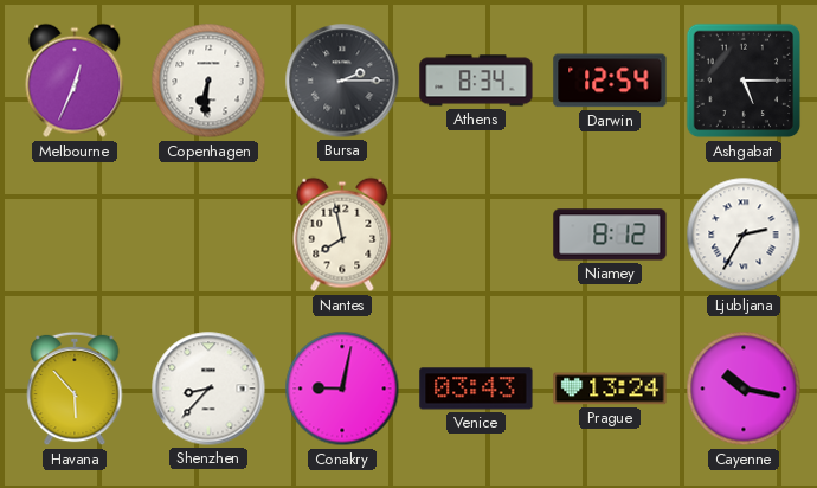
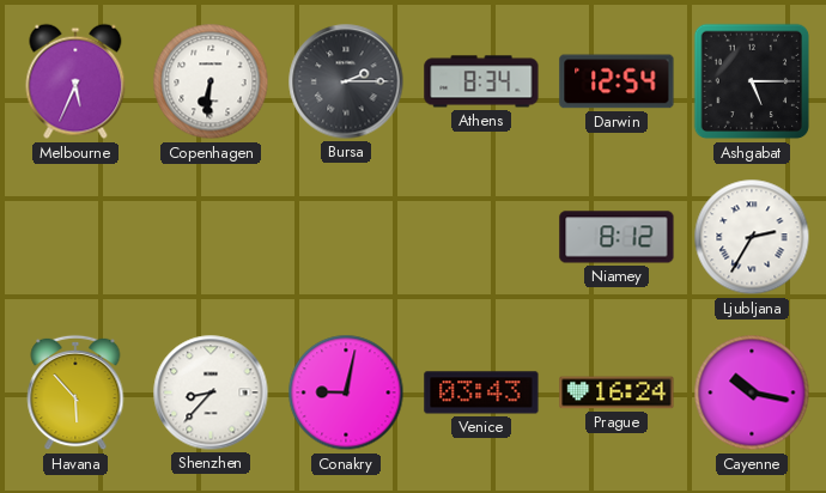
Melbourne: 12:34 -> 5:34
Nantes: 7:58 -> none
Prague: 13:24 -> 16:24
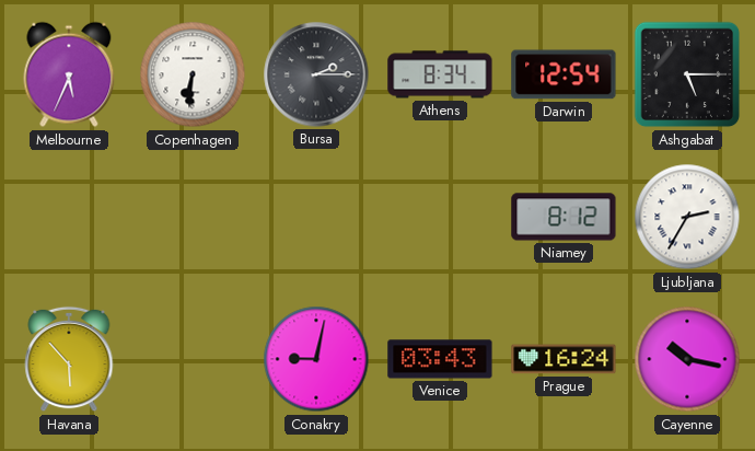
Shenzhen: 8:37 -> none
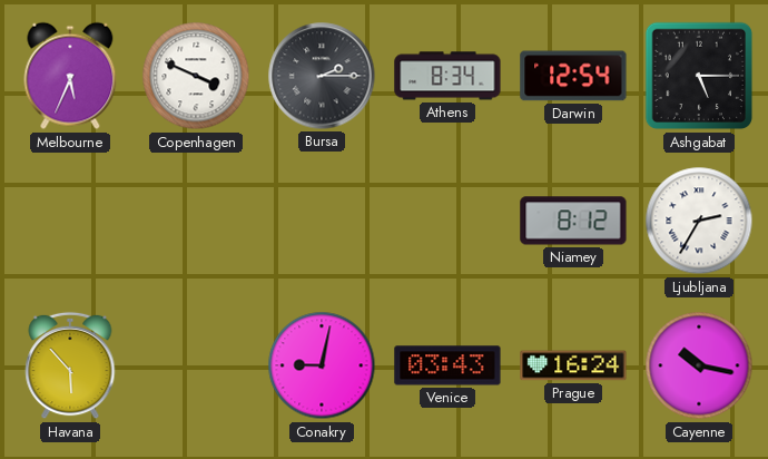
Copenhagen: 6:31 -> 3:49
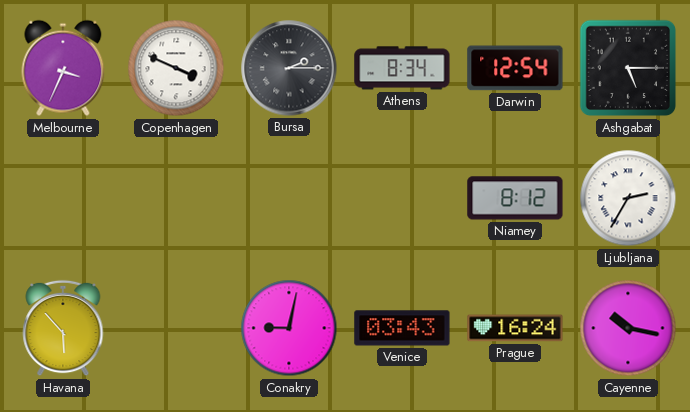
Melbourne: 5:34 -> 3:34
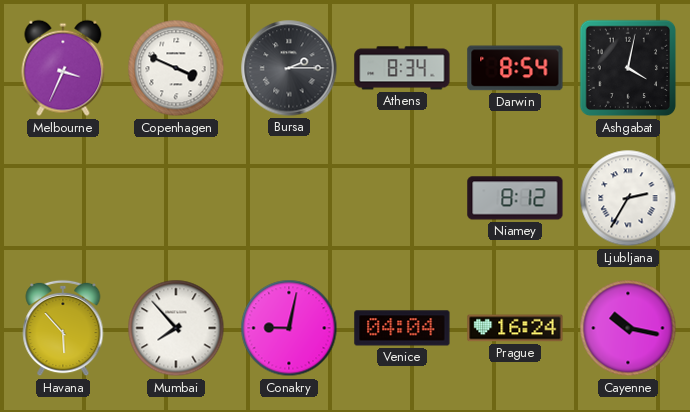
Darwin: 12:54 -> 8:54
Ashgabat: 5:15 -> 4:02
Mumbai: none -> 7:53
Venice: 03:43 -> 04:04
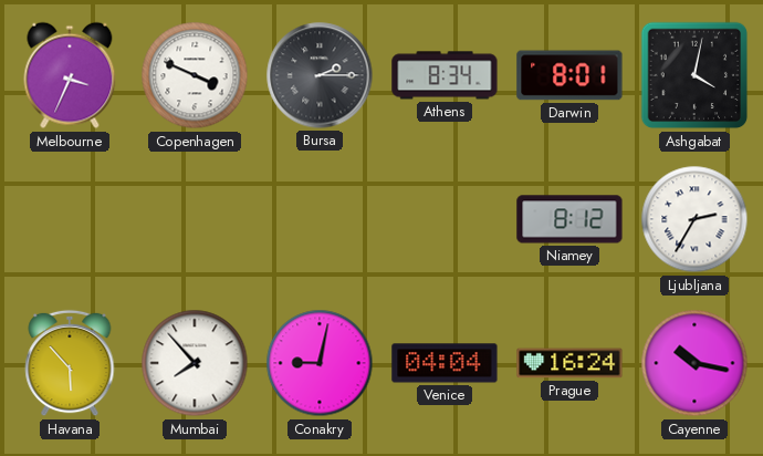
Darwin: 8:54 -> 8:01
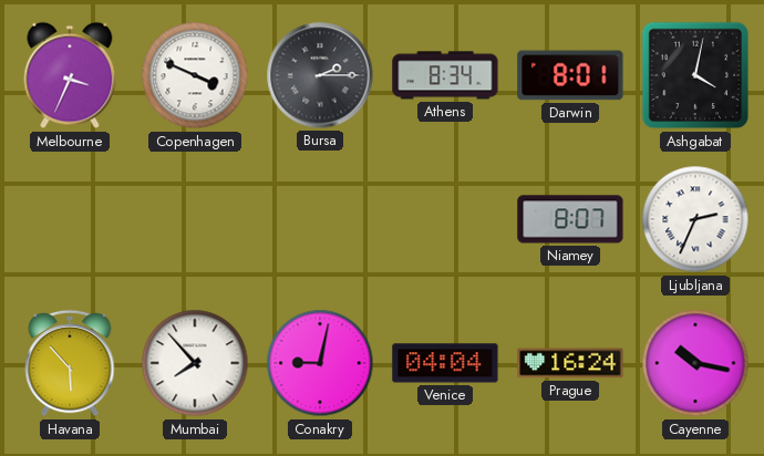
Niamey: 8:12 -> 8:07
Ljubljana: 2:35 -> 2:34
